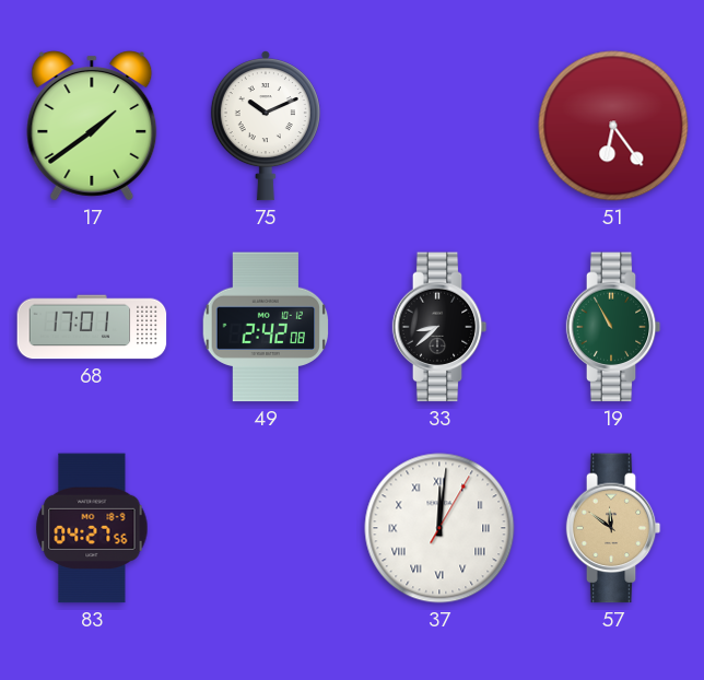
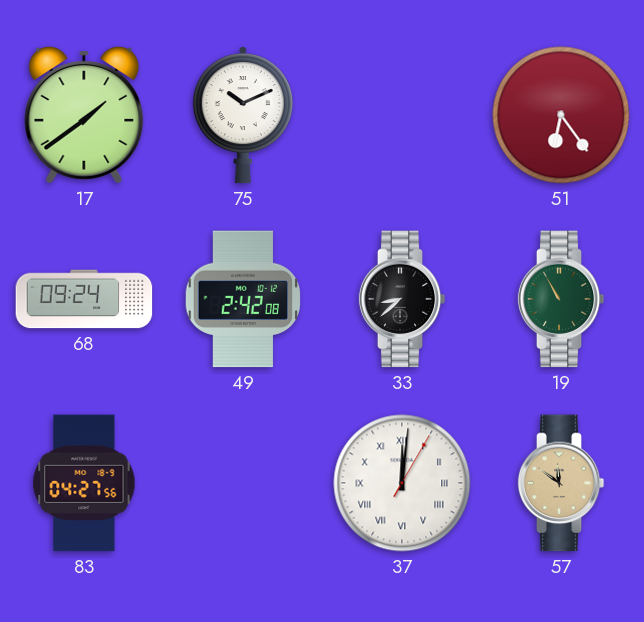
68: 17:01 -> 09:24
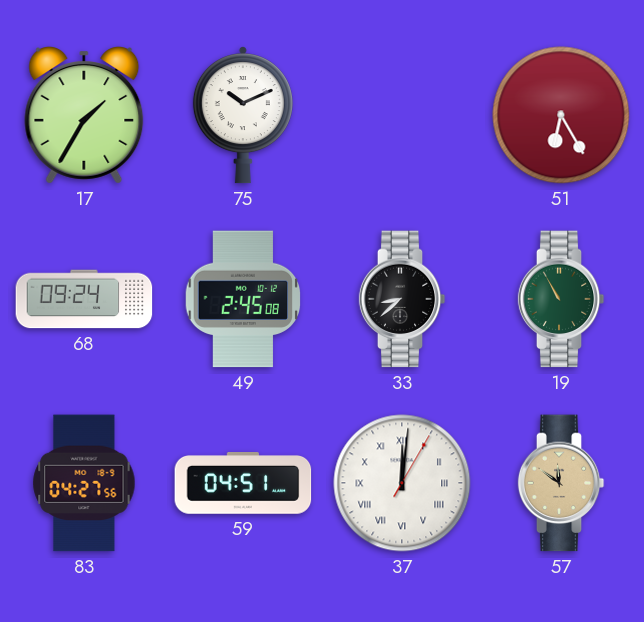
17: 1:39 -> 1:35
51: 6:24 -> 6:25
49: 2:42 -> 2:45
59: none -> 04:51
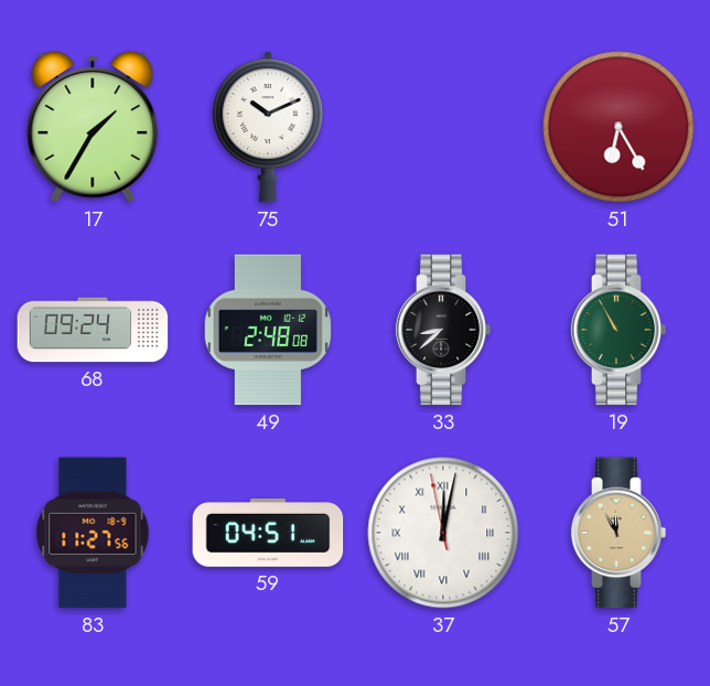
49: 2:45 -> 2:48
83: 04:27 -> 11:27
37: 12:01:05 -> 12:01:58
57: 11:51 -> 11:55
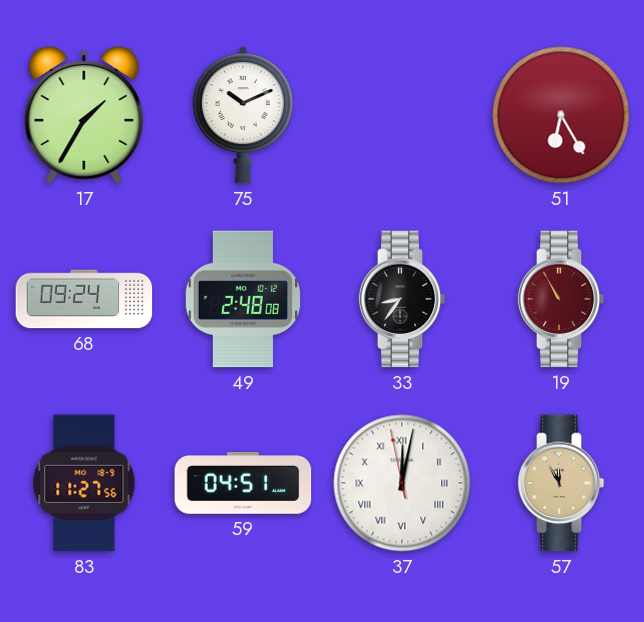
33: 8:38 -> 8:36
19 dial: green -> burgundy
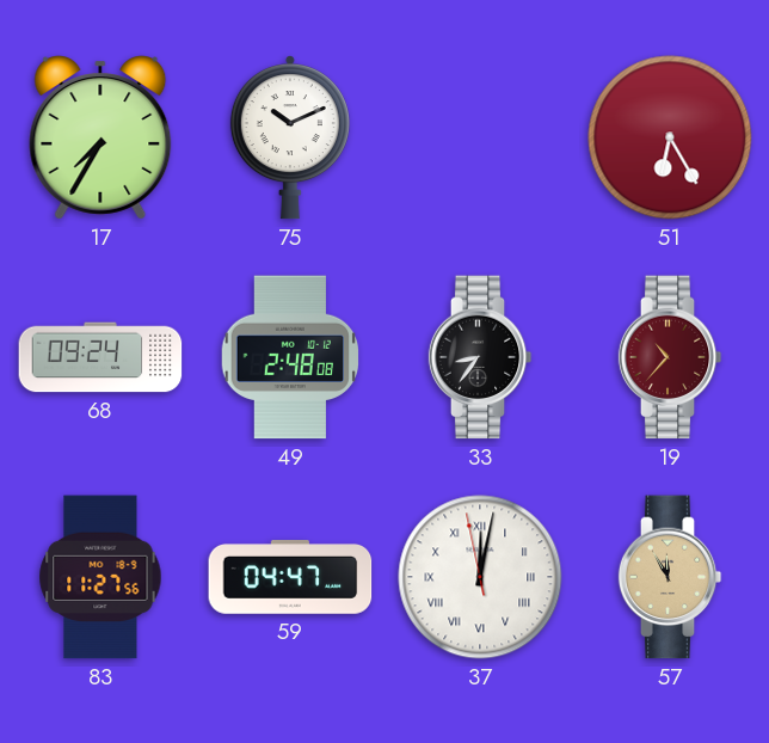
17: 1:35 -> 7:35
19: 10:55 -> 10:37
59: 04:51 -> 04:47
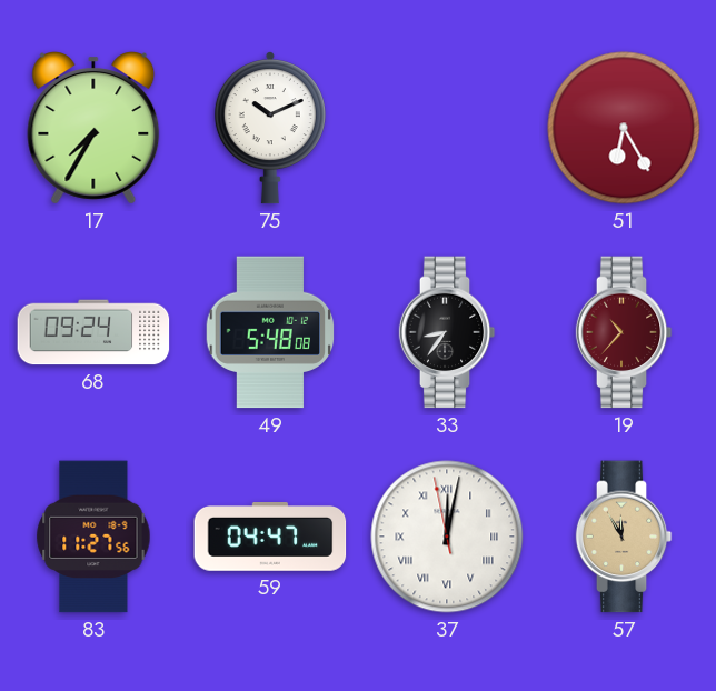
49: 2:48 -> 5:48
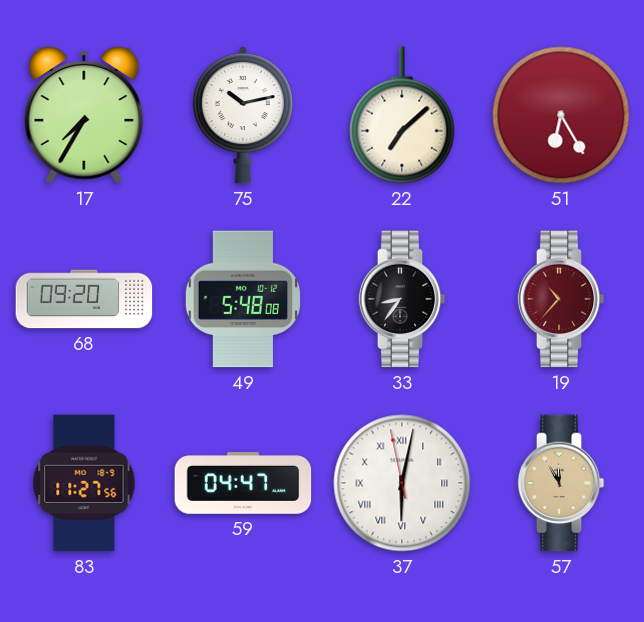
75: 10:11 -> 10:13
22: none -> 7:08
68: 09:24 -> 09:20
37: 12:01 -> 6:01
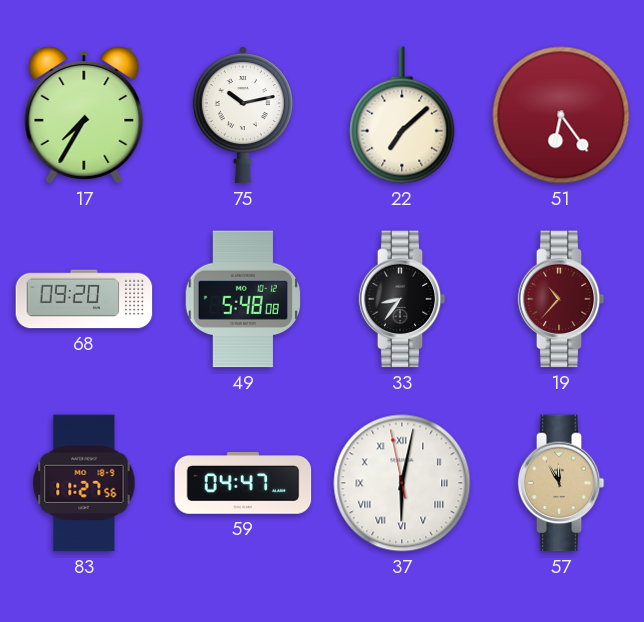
51: 6:25 -> 6:24
